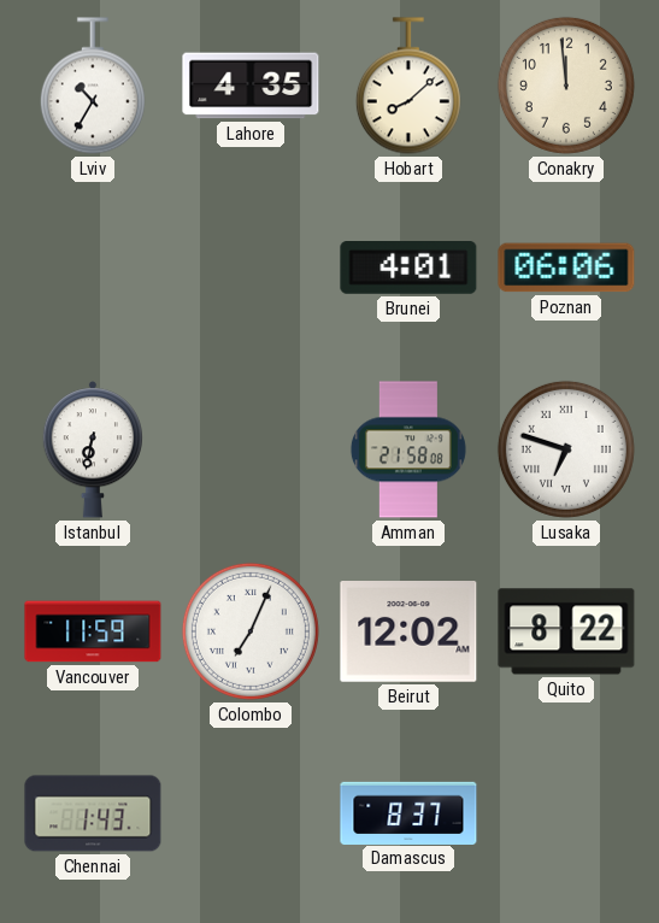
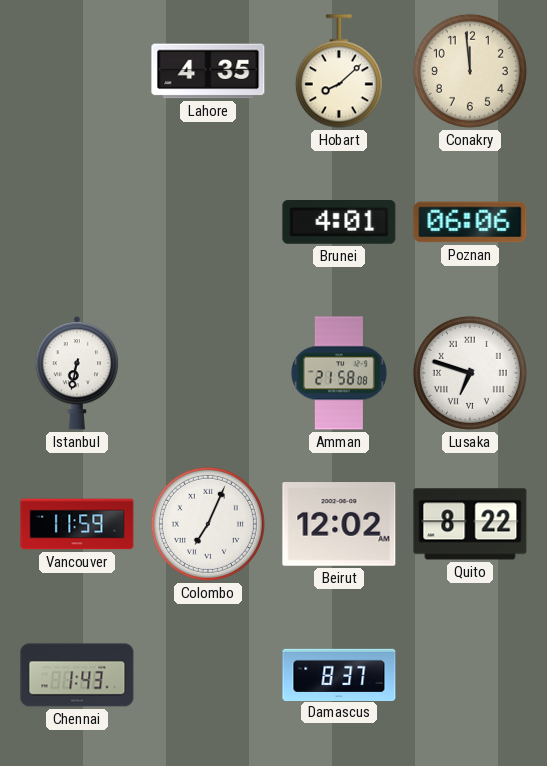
Lviv: 10:35 -> none
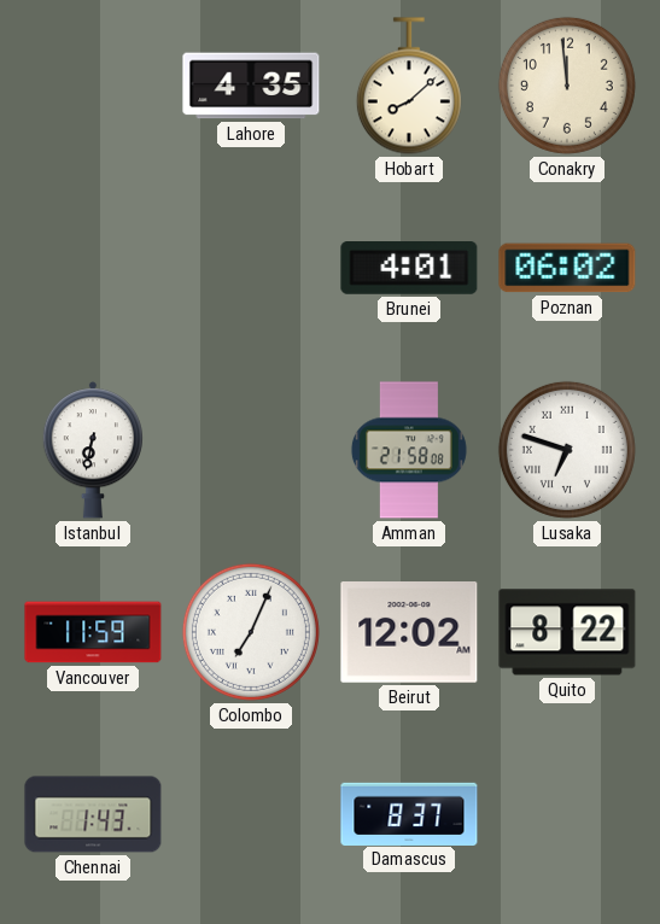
Poznan: 06:06 -> 06:02
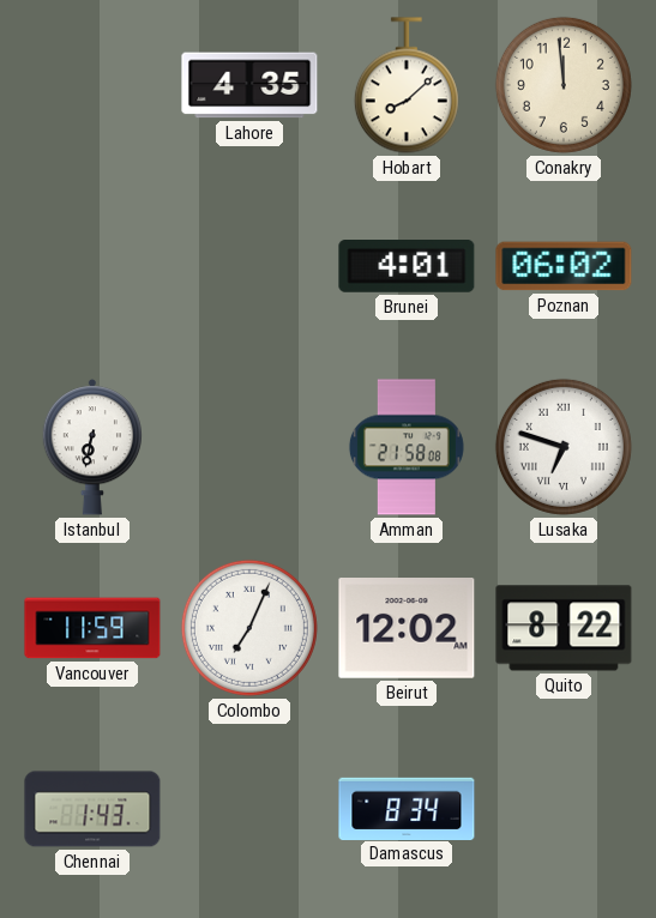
Damascus: 8:37 -> 8:34
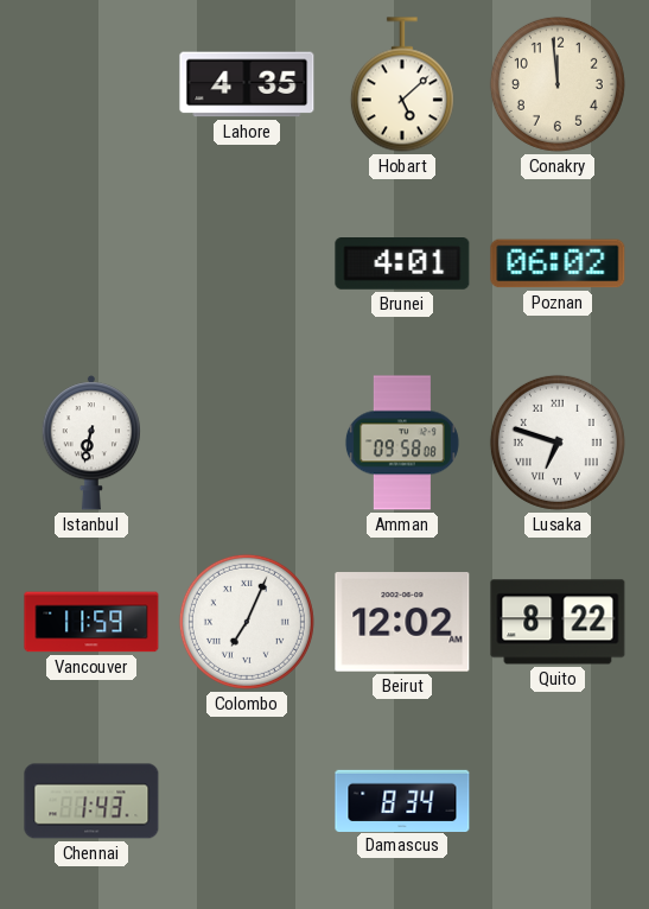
Hobart: 8:08 -> 5:08
Amman: 21:58 -> 09:58
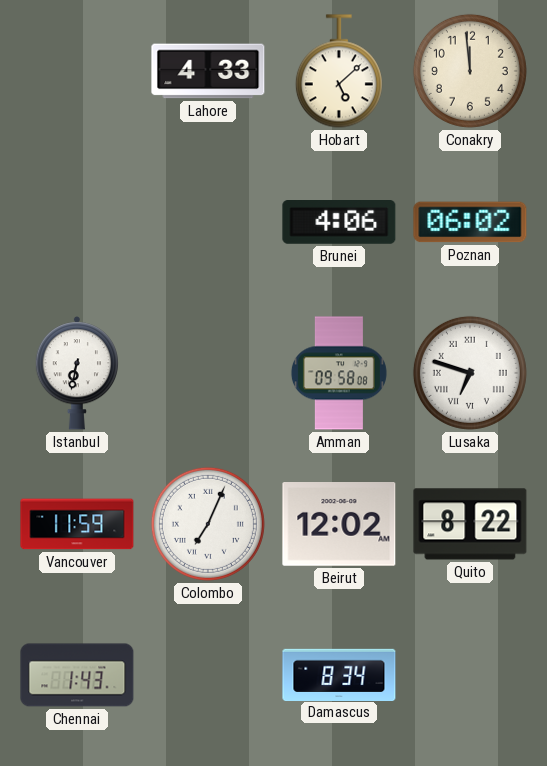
Lahore: 4:35 -> 4:33
Brunei: 4:01 -> 4:06
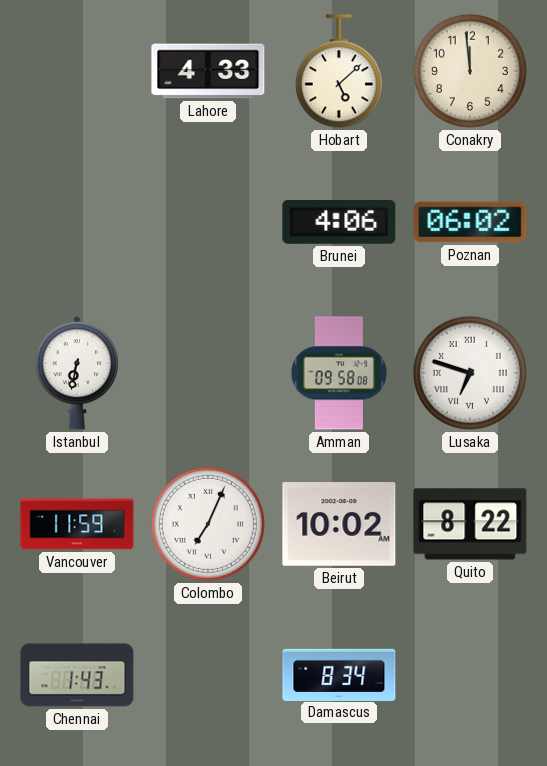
Beirut: 12:02 -> 10:02
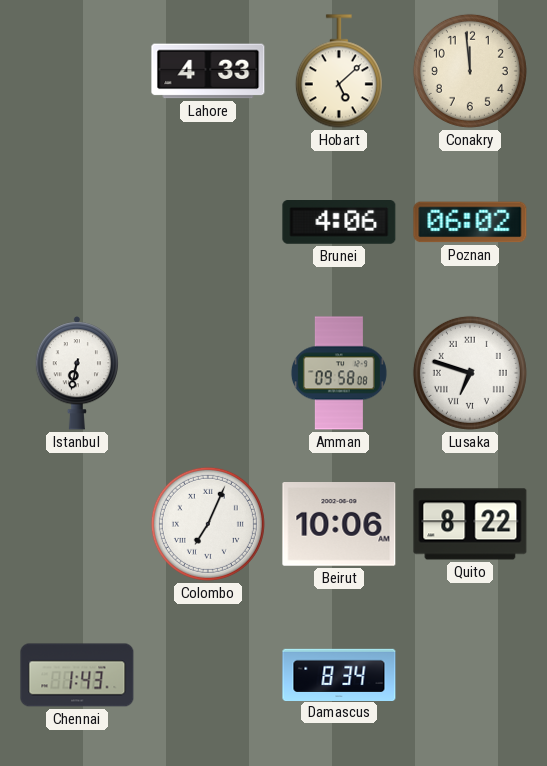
Vancouver: 11:59 -> none
Beirut: 10:02 -> 10:06
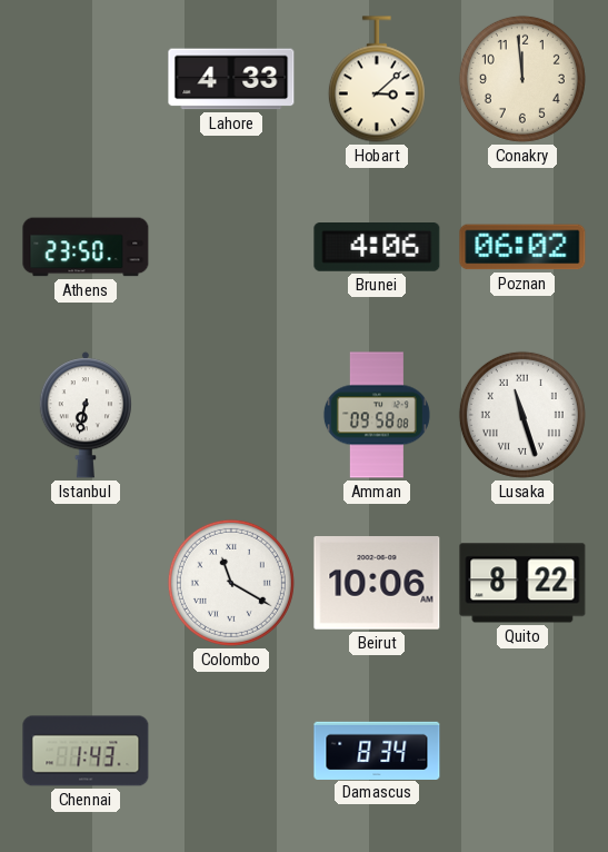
Hobart: 5:08 -> 3:08
Athens: none -> 23:50
Lusaka: 6:48 -> 11:27
Colombo: 7:04 -> 11:20
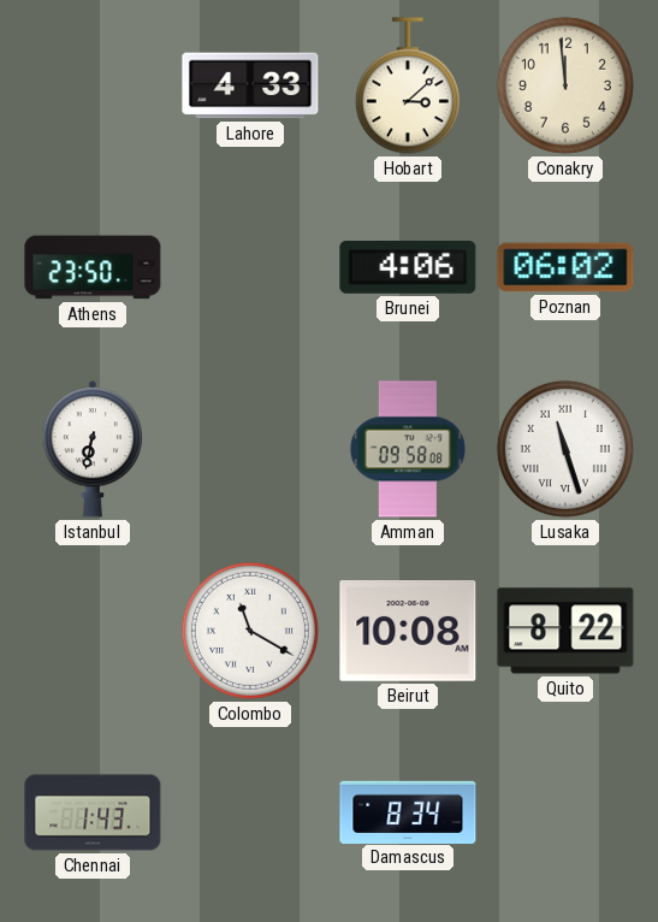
Beirut: 10:06 -> 10:08
